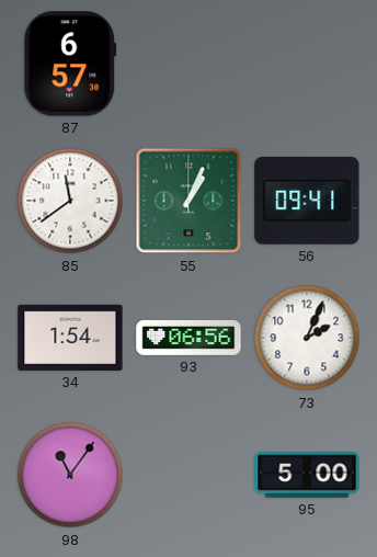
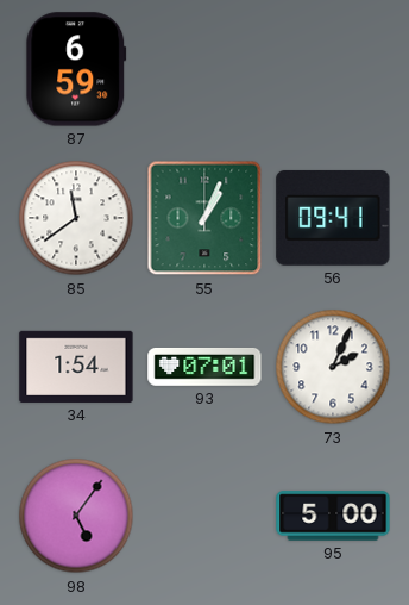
87: 6:57 -> 6:59
93: 06:56 -> 07:01
98: 11:06 -> 5:06
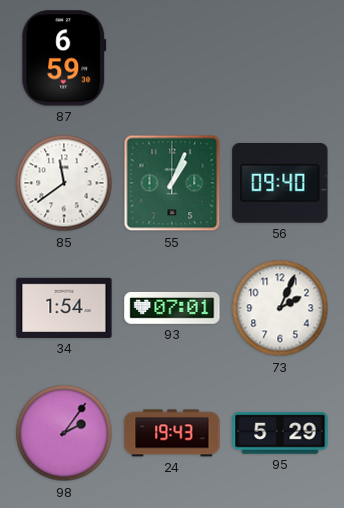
56: 09:41 -> 09:40
98: 5:06 -> 2:06
24: none -> 19:43
95: 5:00 -> 5:29
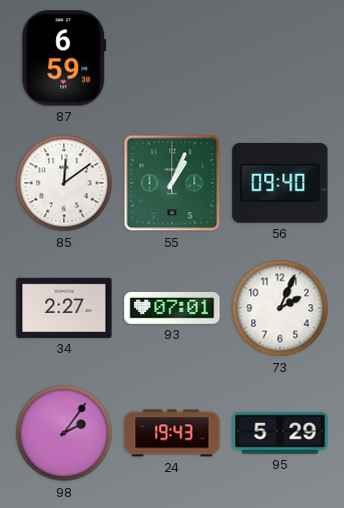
85: 11:39 -> 12:09
34: 1:54 -> 2:27
